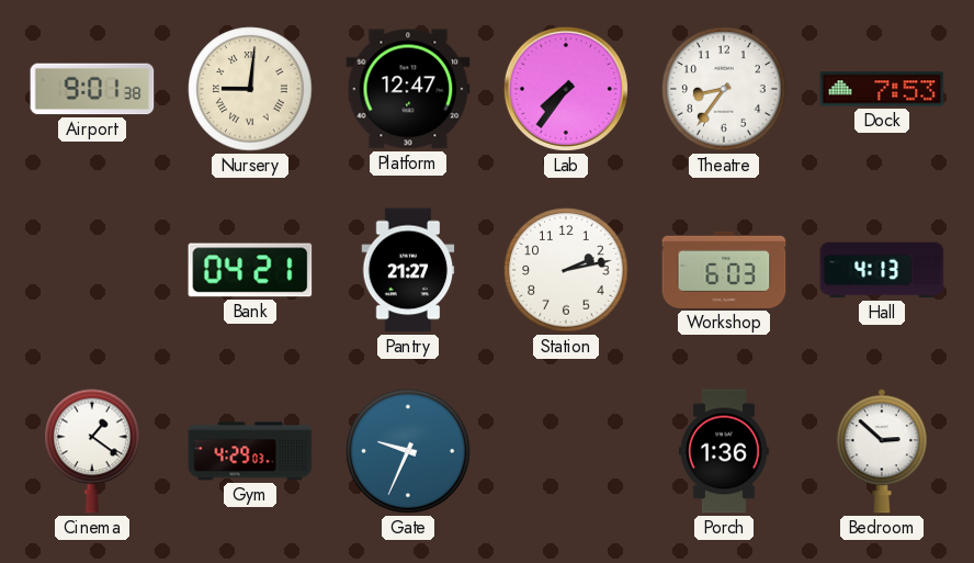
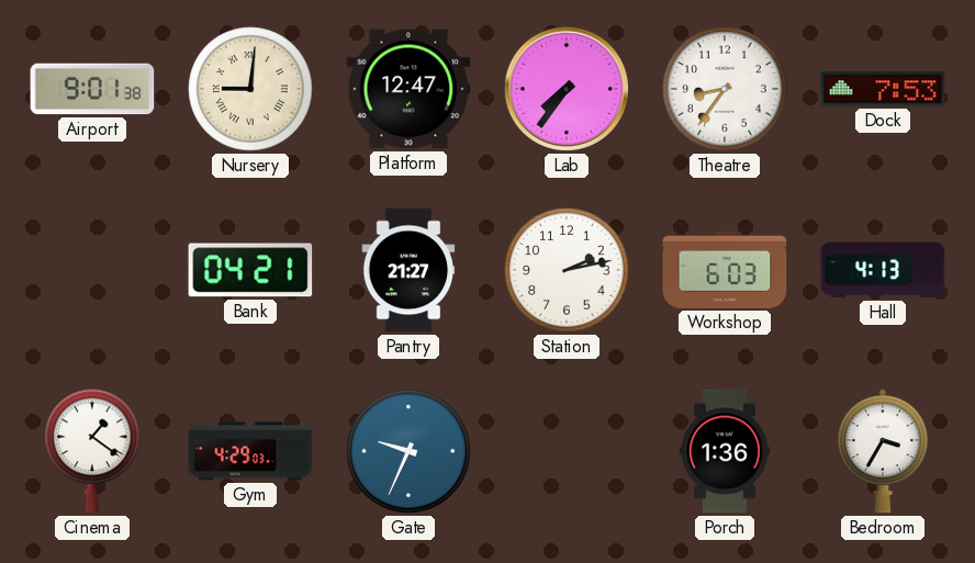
Bedroom: 2:52 -> 3:35
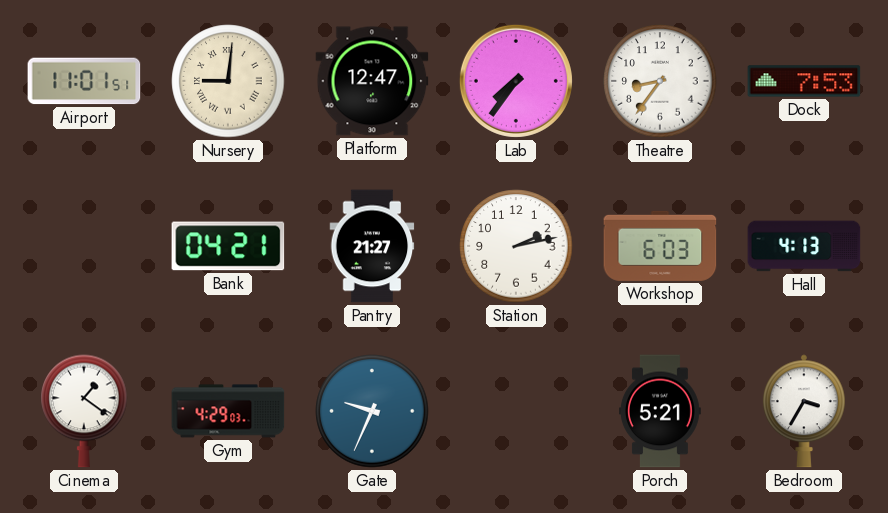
Airport: 9:01 -> 11:01
Porch: 1:36 -> 5:21
